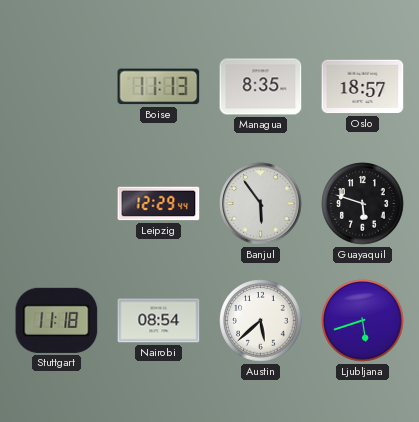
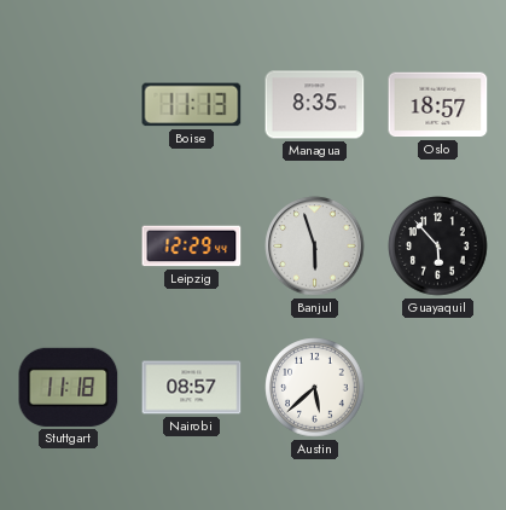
Banjul: 5:54 -> 5:57
Guayaquil: 5:48 -> 5:53
Nairobi: 08:54 -> 08:57
Ljubljana: 5:42 -> none
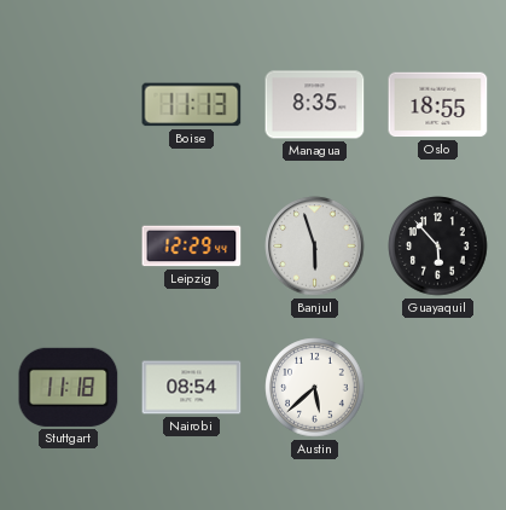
Oslo: 18:57 -> 18:55
Nairobi: 08:57 -> 08:54
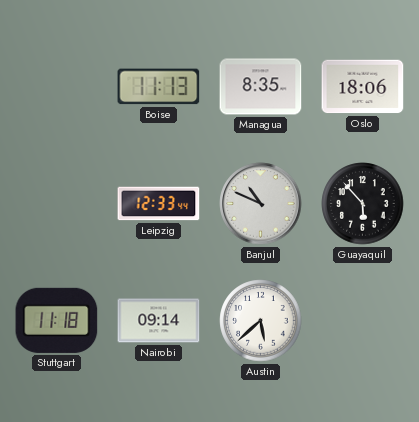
Oslo: 18:55 -> 18:06
Leipzig: 12:29 -> 12:33
Banjul: 5:57 -> 10:49
Nairobi: 08:54 -> 09:14
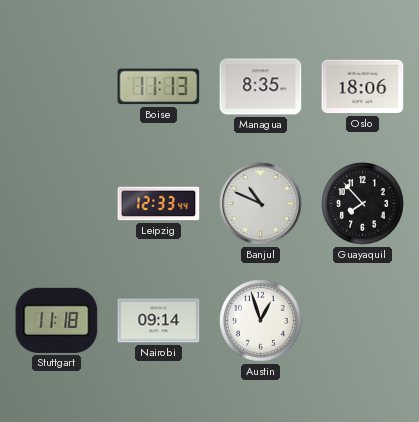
Guayaquil: 5:53 -> 7:53
Austin: 5:38 -> 12:57
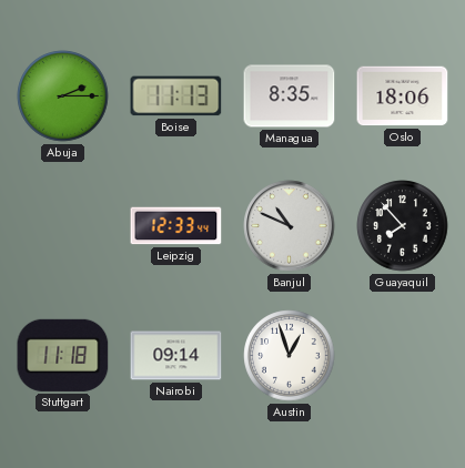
Abuja: none -> 2:15
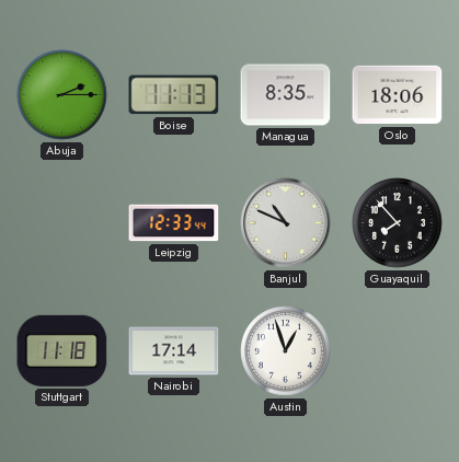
Nairobi: 09:14 -> 17:14
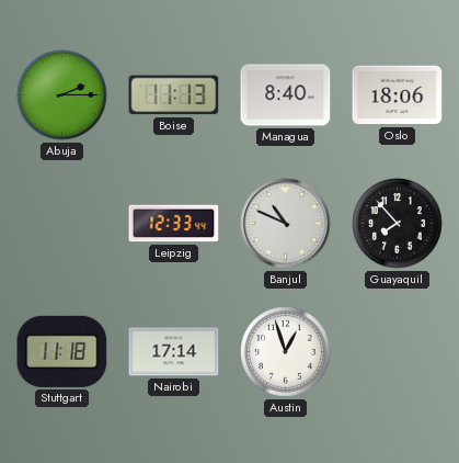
Managua: 8:35 -> 8:40
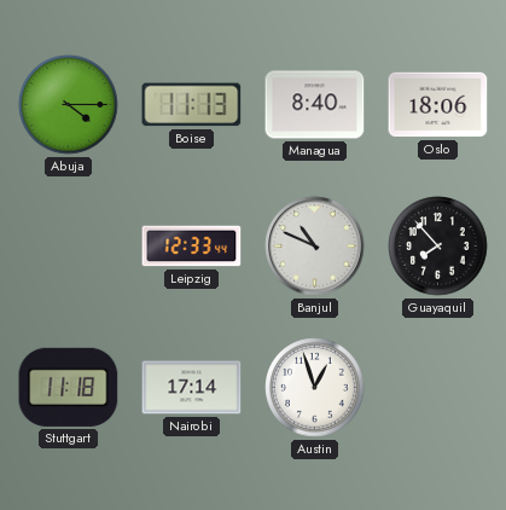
Abuja: 2:15 -> 4:15
